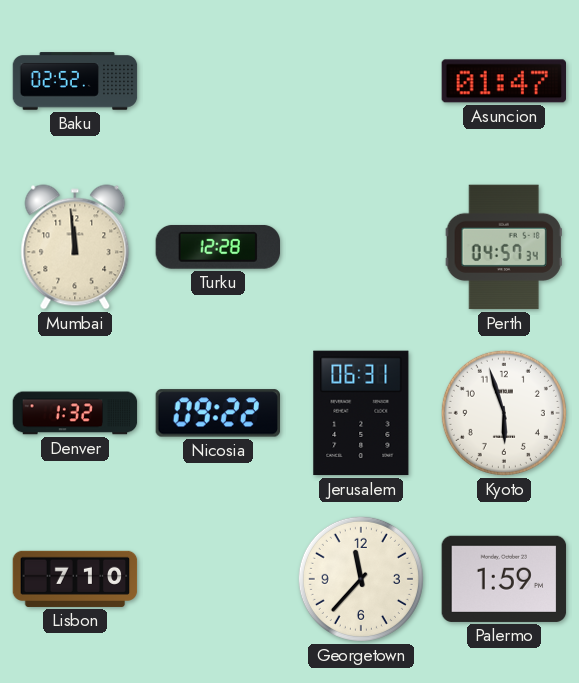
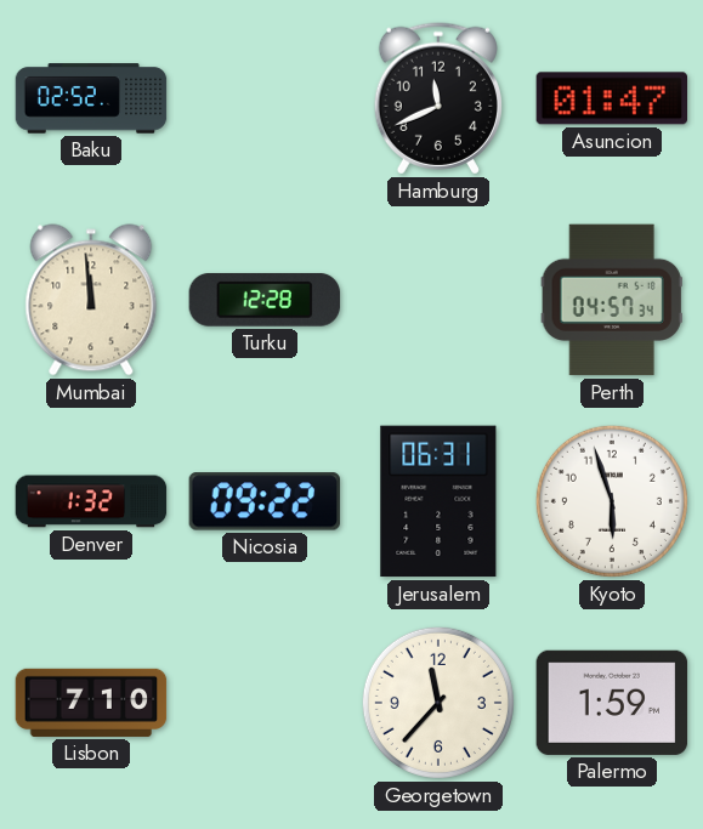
Hamburg: none -> 11:41
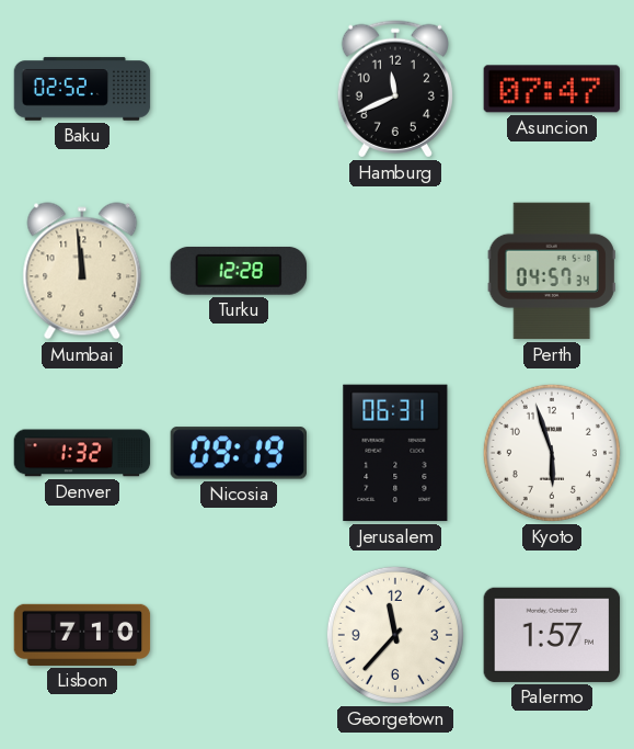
Asuncion: 01:47 -> 07:47
Nicosia: 09:22 -> 09:19
Palermo: 1:59 -> 1:57
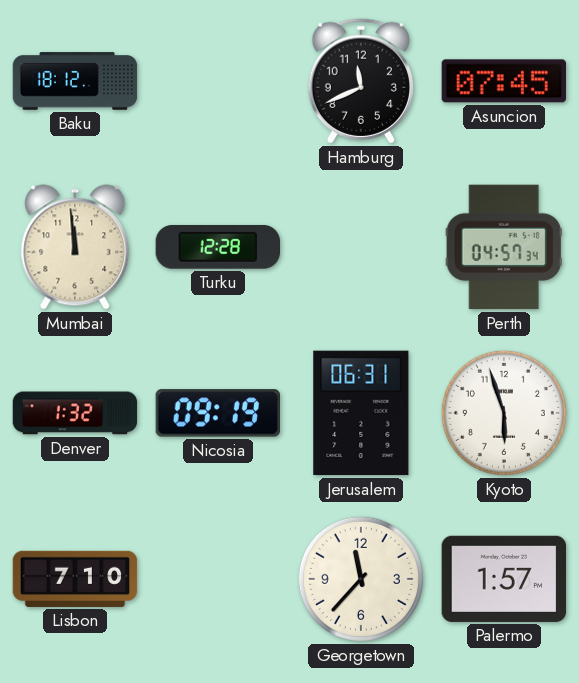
Baku: 02:52 -> 18:12
Asuncion: 07:47 -> 07:45
